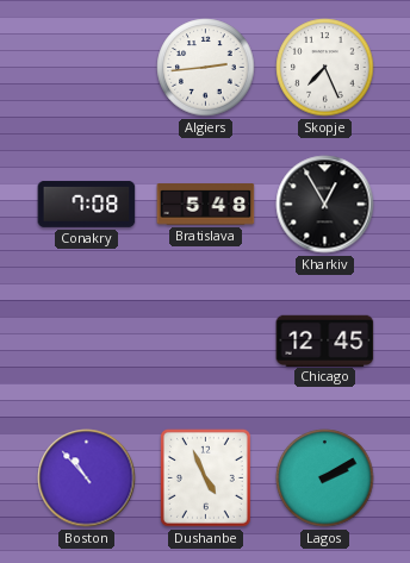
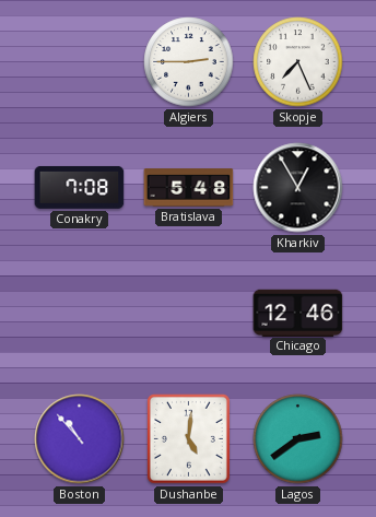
Algiers: 2:44 -> 2:45
Chicago: 12:45 -> 12:46
Dushanbe: 4:56 -> 5:01
Lagos: 2:10 -> 2:39
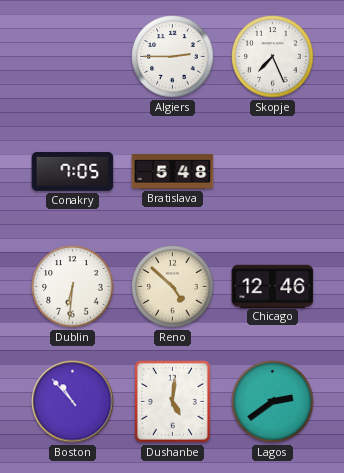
Conakry: 7:08 -> 7:05
Kharkiv: 12:55 -> none
Dublin: none -> 6:31
Reno: none -> 4:52
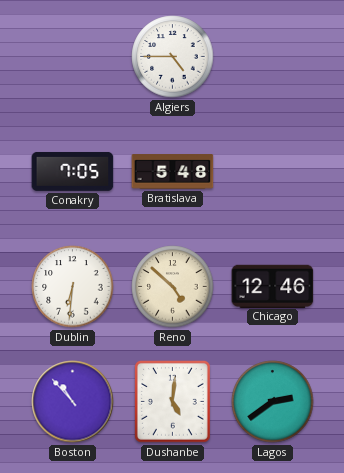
Algiers: 2:45 -> 4:45
Skopje: 7:26 -> none
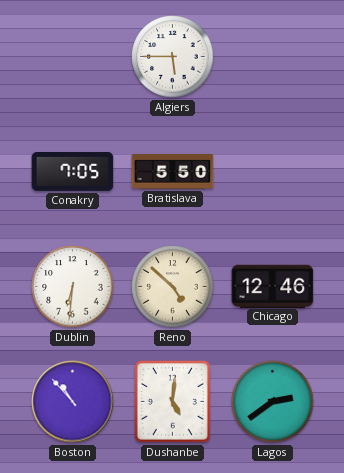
Algiers: 4:45 -> 5:45
Bratislava: 5:48 -> 5:50
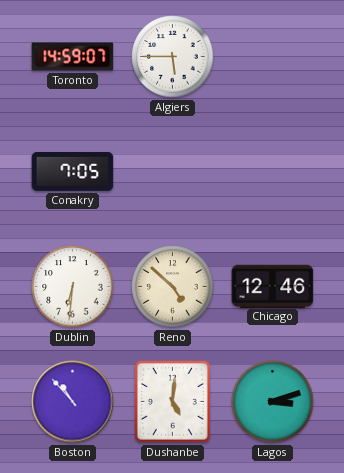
Toronto: none -> 14:59
Bratislava: 5:50 -> none
Lagos: 2:39 -> 3:12
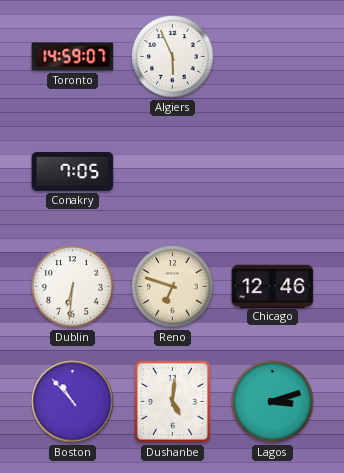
Algiers: 5:45 -> 5:56
Reno: 4:52 -> 6:48
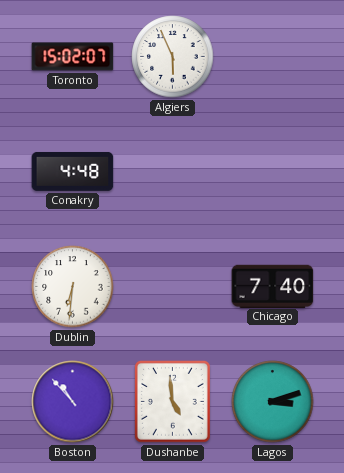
Toronto: 14:59 -> 15:02
Conakry: 7:05 -> 4:48
Reno: 6:48 -> none
Chicago: 12:46 -> 7:40
Dushanbe: 5:01 -> 4:59
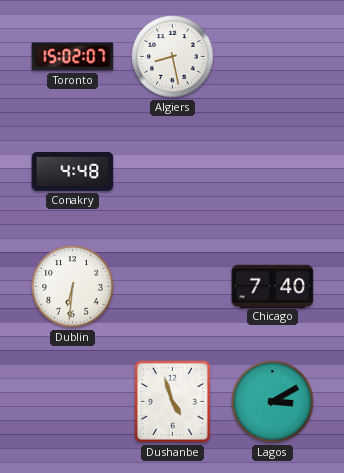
Algiers: 5:56 -> 8:28
Boston: 10:53 -> none
Dushanbe: 4:59 -> 4:57
Lagos: 3:12 -> 3:10
